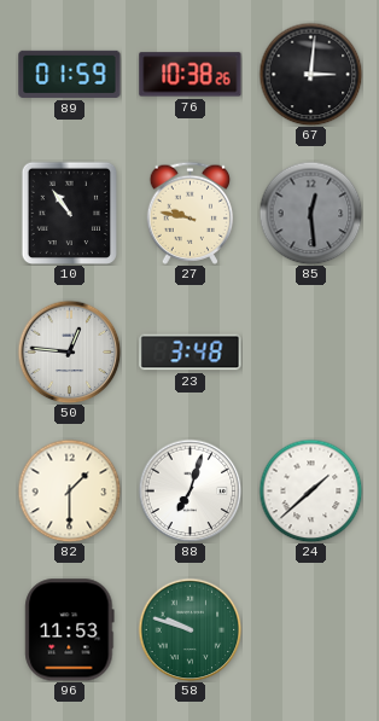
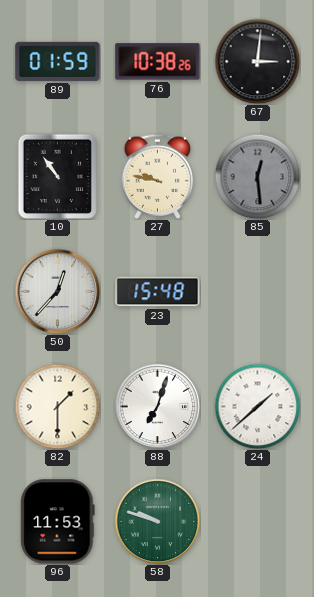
50: 12:46 -> 12:37
23: 3:48 -> 15:48
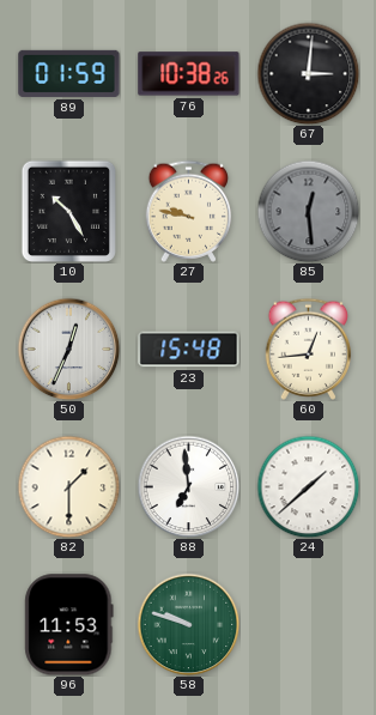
10: 10:54 -> 10:25
50: 12:37 -> 12:34
60: none -> 12:44
88: 7:03 -> 6:59
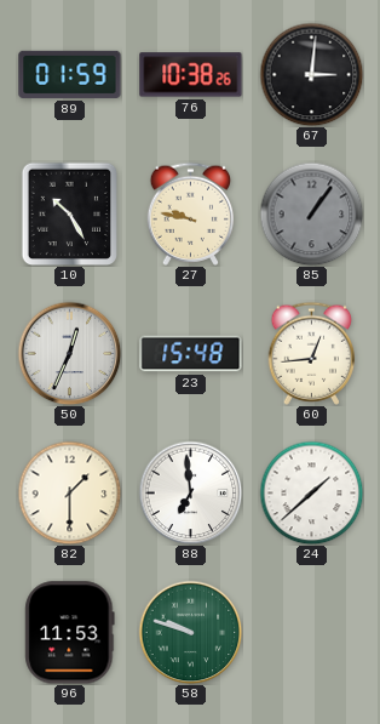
85: 12:29 -> 1:06
